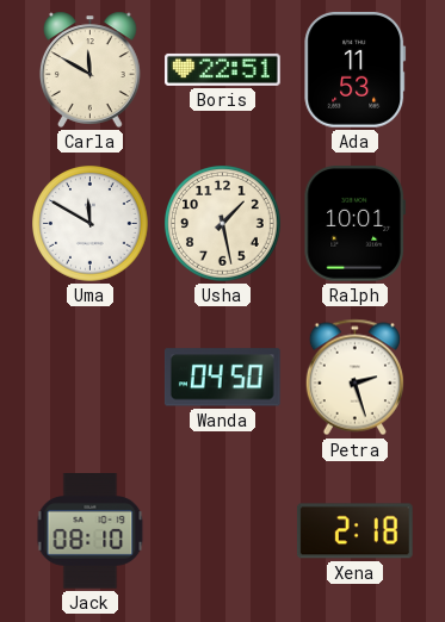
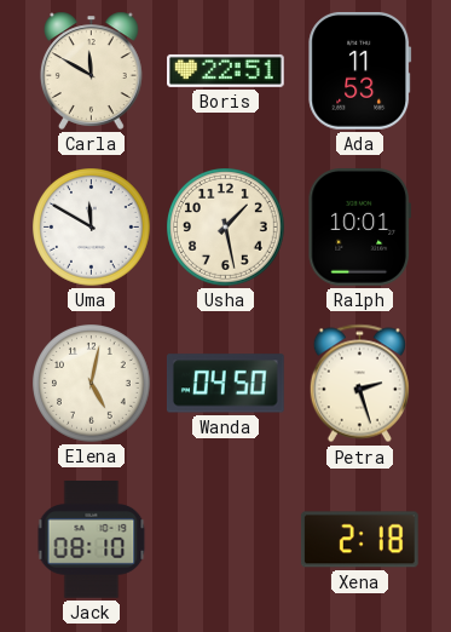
Elena: none -> 5:02
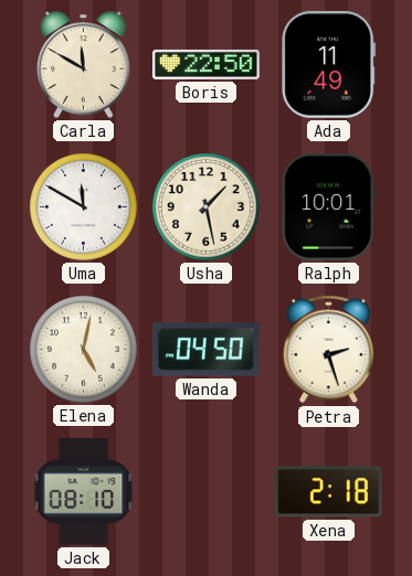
Boris: 22:51 -> 22:50
Ada: 11:53 -> 11:49
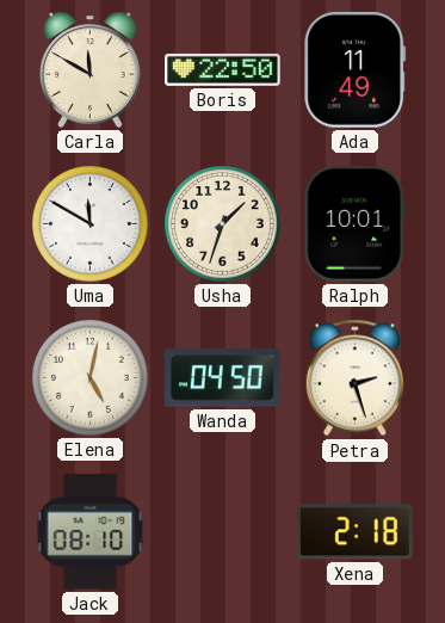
Usha: 1:28 -> 1:33
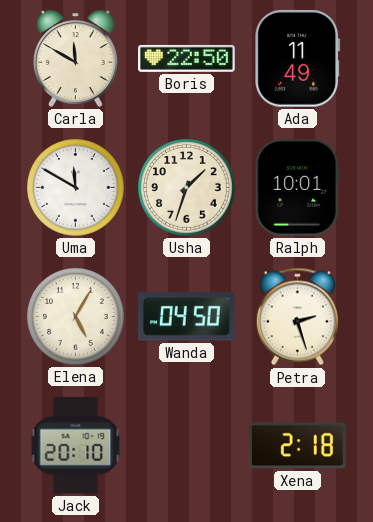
Elena: 5:02 -> 5:05
Jack: 08:10 -> 20:10
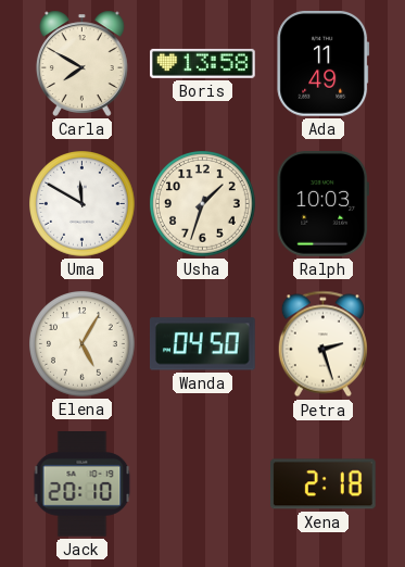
Carla: 11:50 -> 7:50
Boris: 22:50 -> 13:58
Ralph: 10:01 -> 10:03
